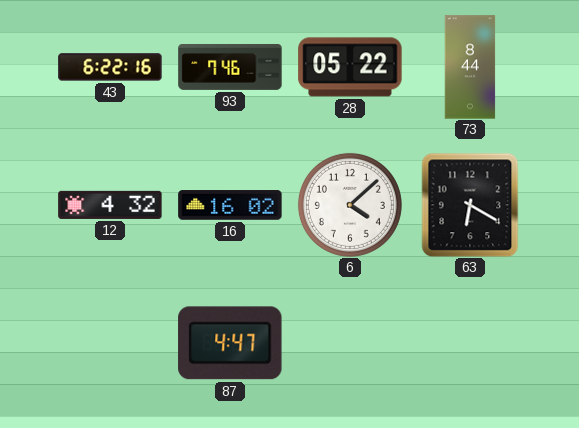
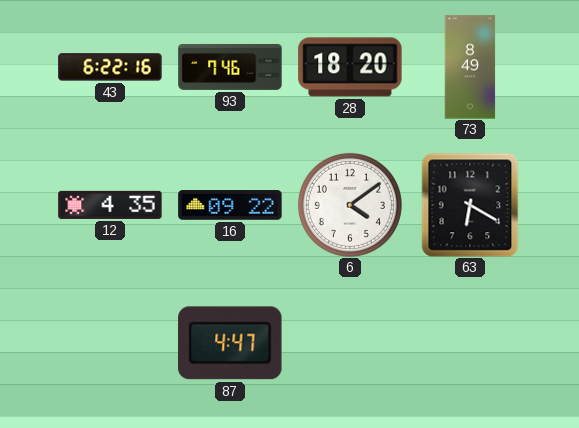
28: 05:22 -> 18:20
73: 8:44 -> 8:49
12: 4:32 -> 4:35
16: 16:02 -> 09:22
6: 4:08 -> 4:09
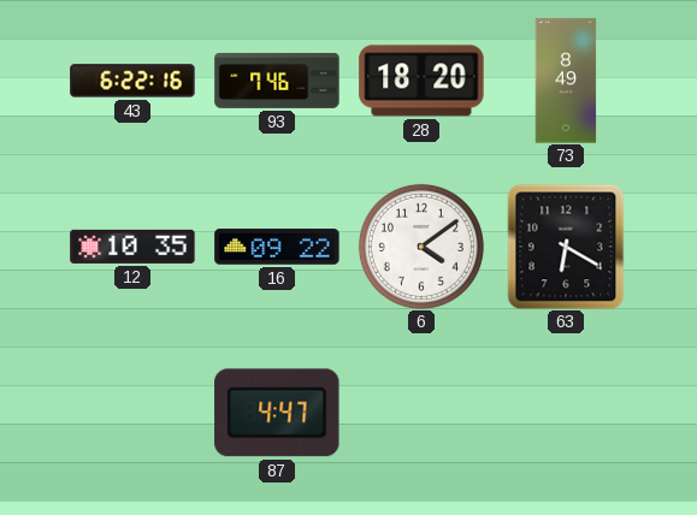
12: 4:35 -> 10:35
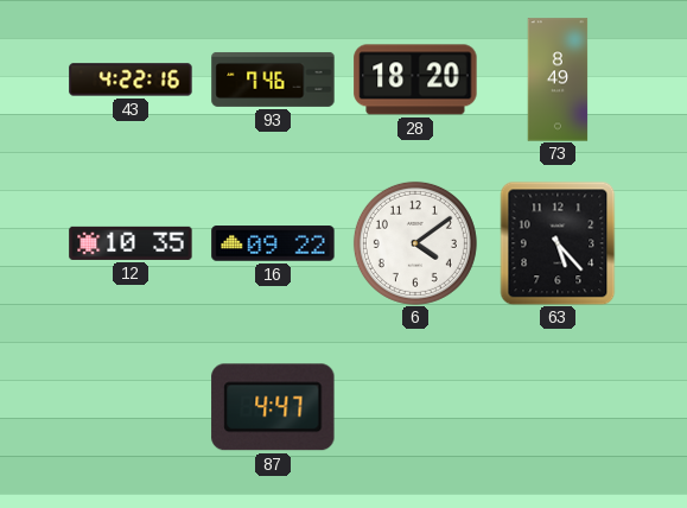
43: 6:22 -> 4:22
63: 6:20 -> 5:23
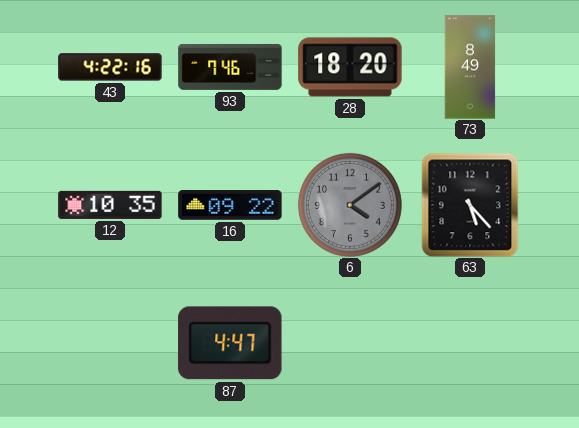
6 dial: white -> grey
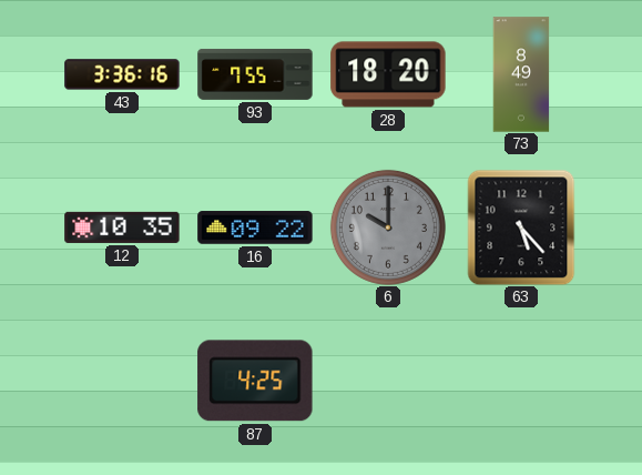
43: 4:22 -> 3:36
93: 7:46 -> 7:55
6: 4:09 -> 10:00
87: 4:47 -> 4:25
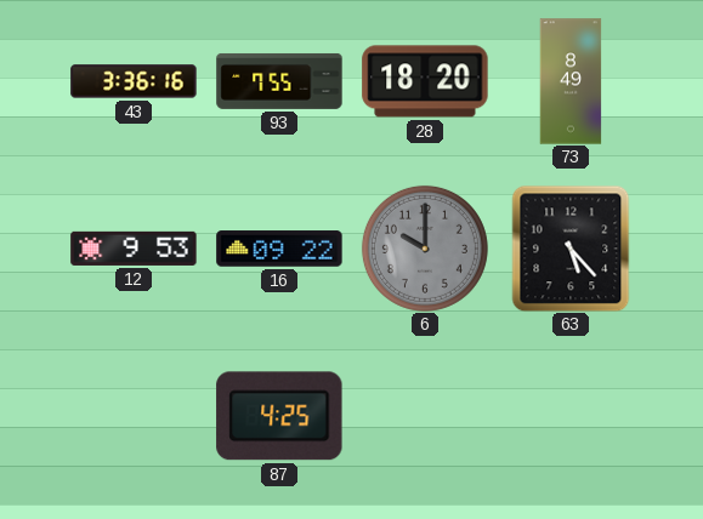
12: 10:35 -> 9:53
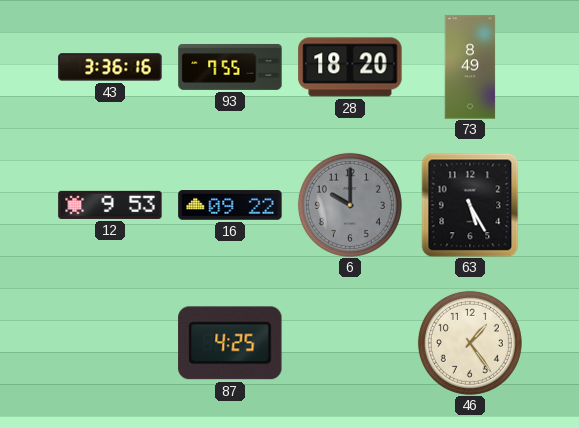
63: 5:23 -> 5:25
46: none -> 1:24
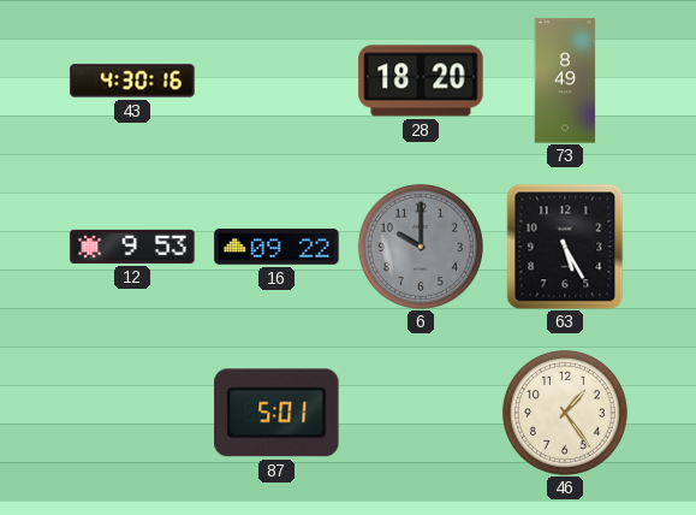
43: 3:36 -> 4:30
93: 7:55 -> none
87: 4:25 -> 5:01
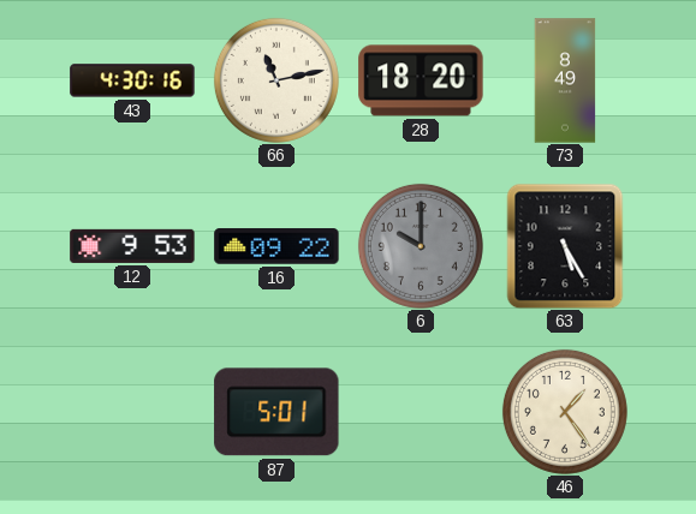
66: none -> 11:13
